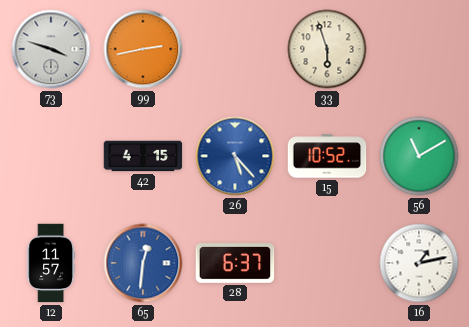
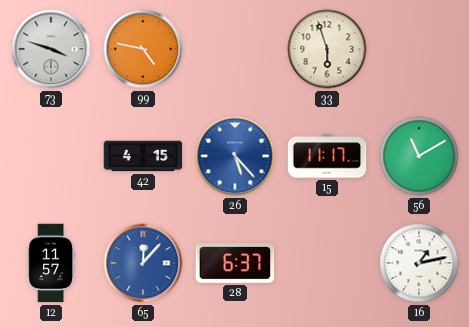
99: 2:43 -> 4:47
15: 10:52 -> 11:17
65: 12:31 -> 12:07
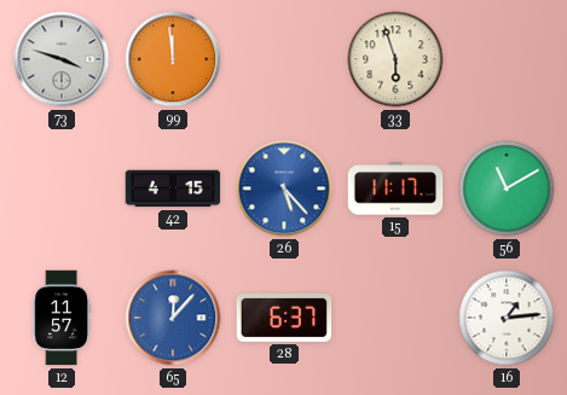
99: 4:47 -> 11:59
16: 1:13 -> 1:14
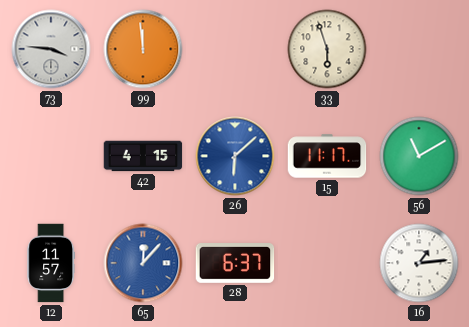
73: 3:48 -> 3:46
26: 5:23 -> 6:08
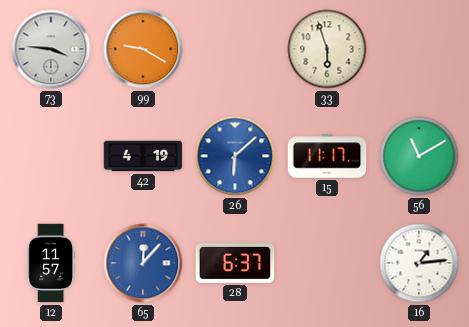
99: 11:59 -> 9:20
42: 4:15 -> 4:19
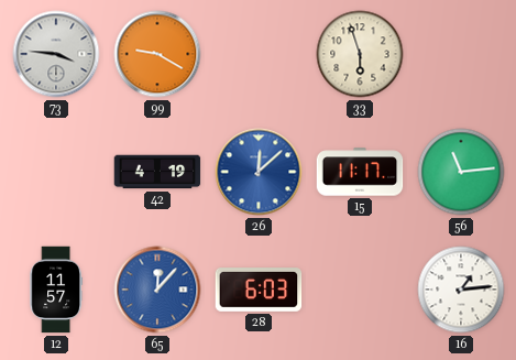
26: 6:08 -> 12:08
56: 11:10 -> 11:14
28: 6:37 -> 6:03
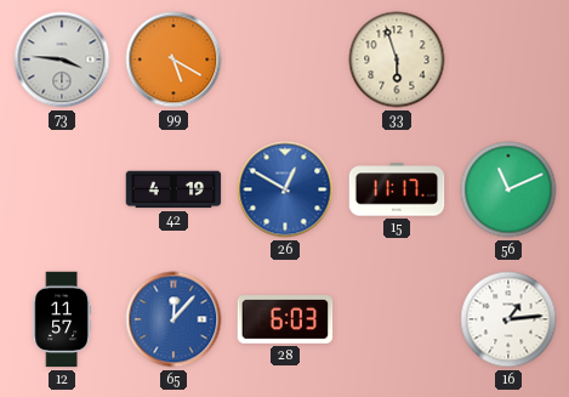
99: 9:20 -> 5:20
26: 12:08 -> 12:50
56: 11:14 -> 11:11
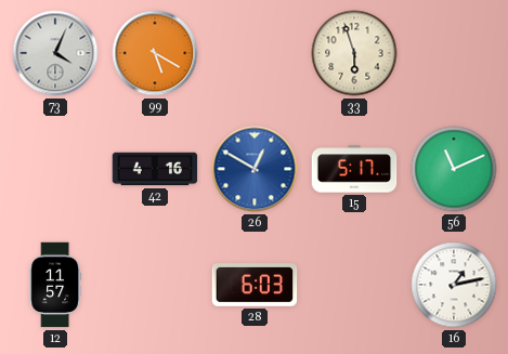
73: 3:46 -> 4:04
42: 4:19 -> 4:16
15: 11:17 -> 5:17
65: 12:07 -> none
16: 1:14 -> 1:13
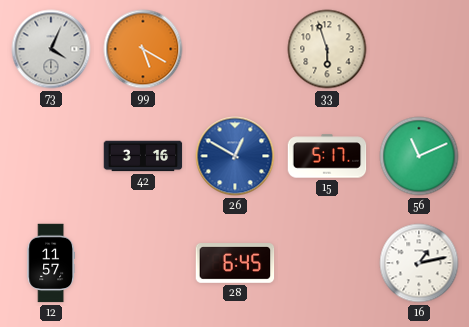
42: 4:16 -> 3:16
28: 6:03 -> 6:45
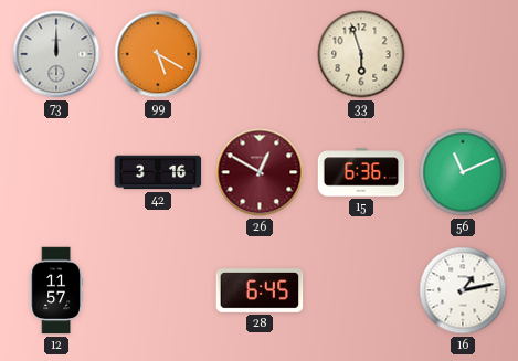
73: 4:04 -> 12:00
26 dial: blue -> burgundy
15: 5:17 -> 6:36
